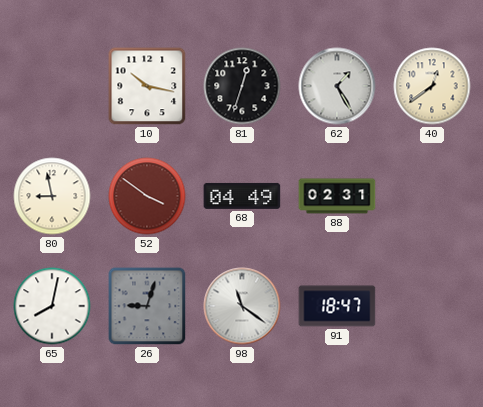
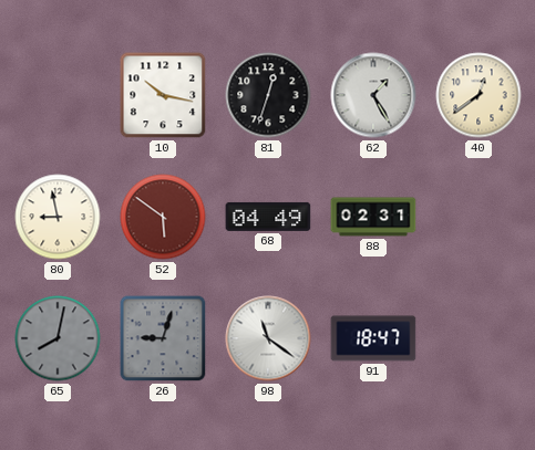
52: 3:51 -> 5:51
65 dial: white -> grey
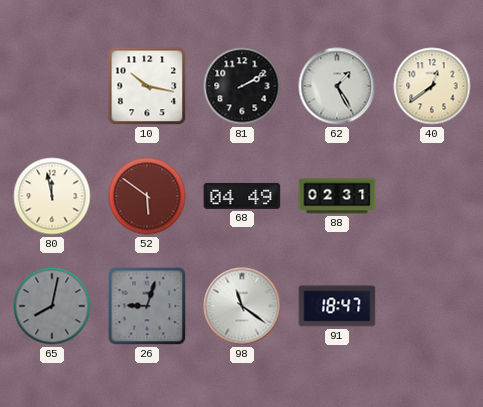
81: 12:33 -> 2:10
80: 8:58 -> 11:58
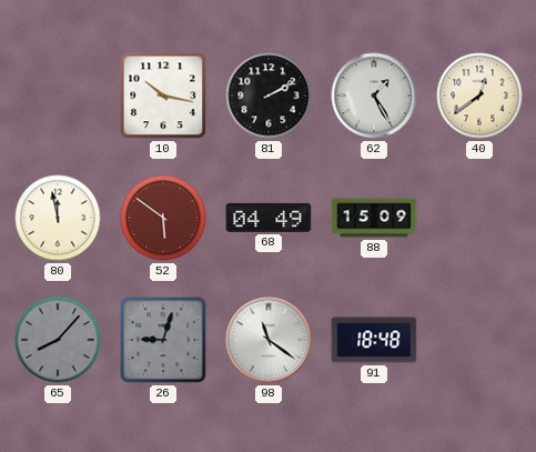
88: 02:31 -> 15:09
65: 8:02 -> 8:07
91: 18:47 -> 18:48
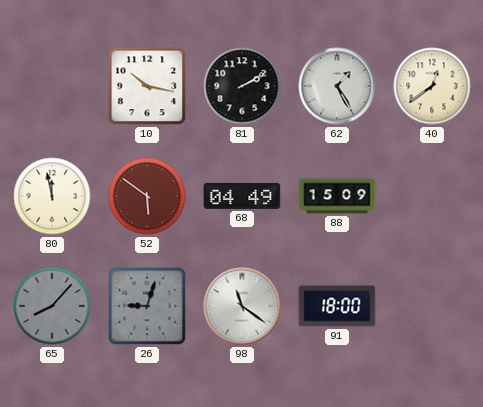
91: 18:48 -> 18:00
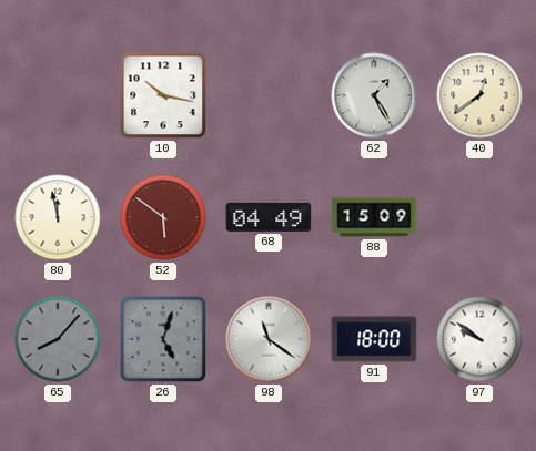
81: 2:10 -> none
26: 9:03 -> 5:03
97: none -> 9:51
